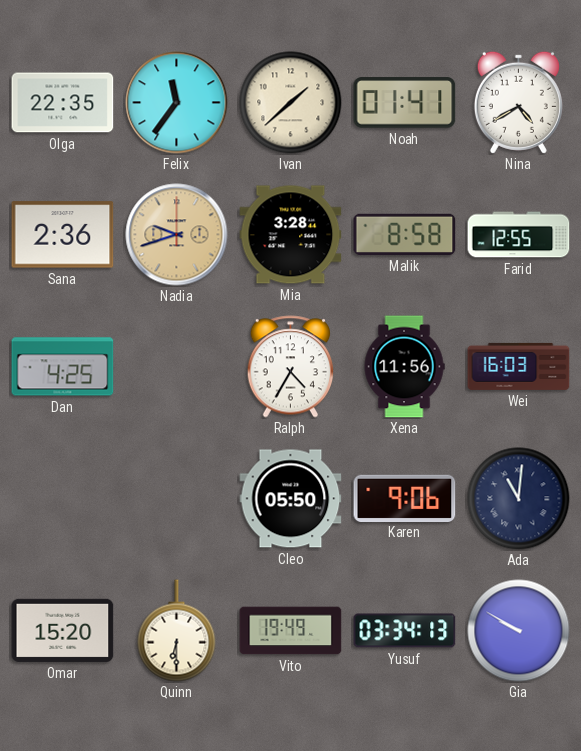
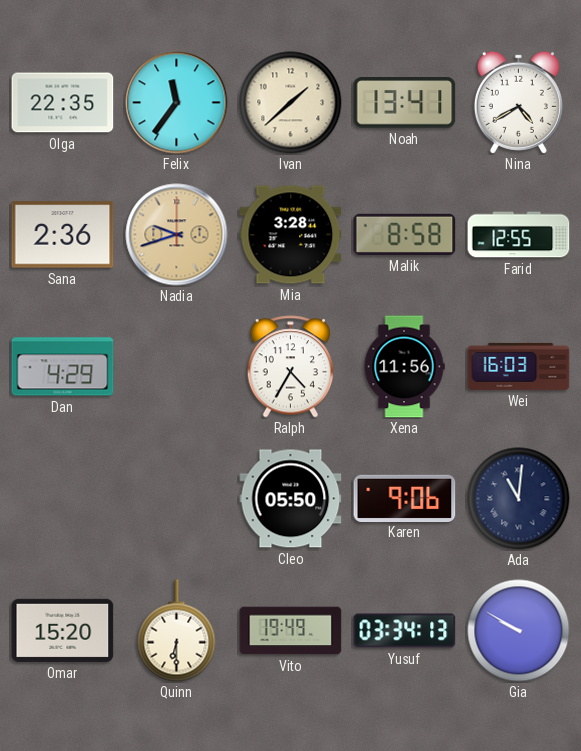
Noah: 01:41 -> 13:41
Dan: 4:25 -> 4:29
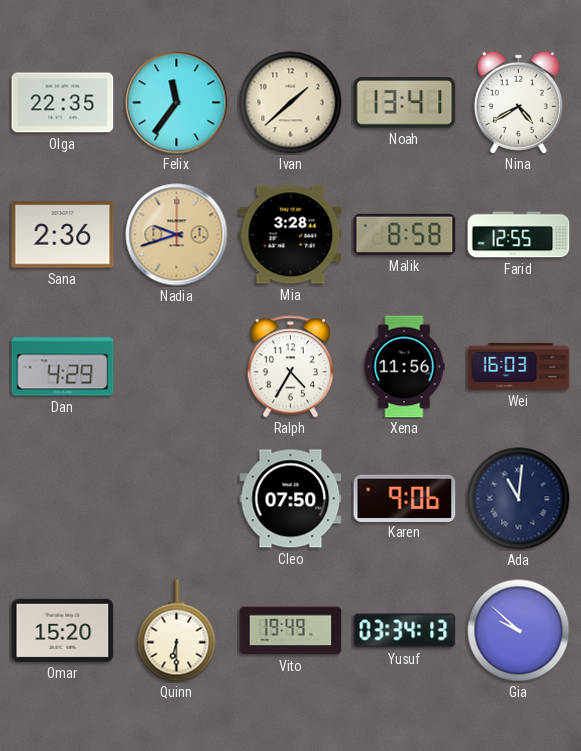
Cleo: 05:50 -> 07:50
Gia: 9:50 -> 9:52
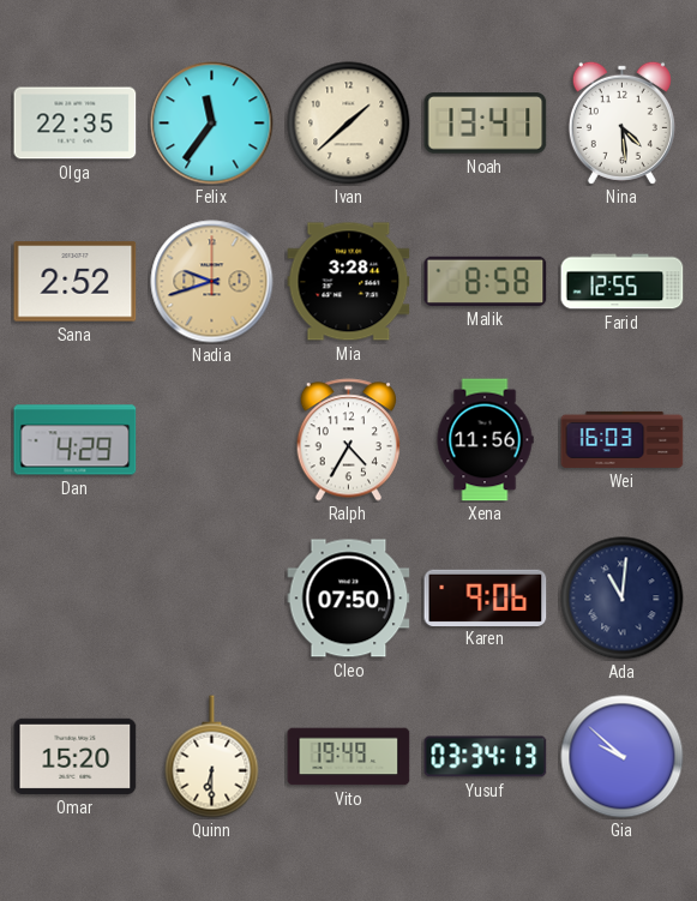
Nina: 4:40 -> 4:29
Sana: 2:36 -> 2:52
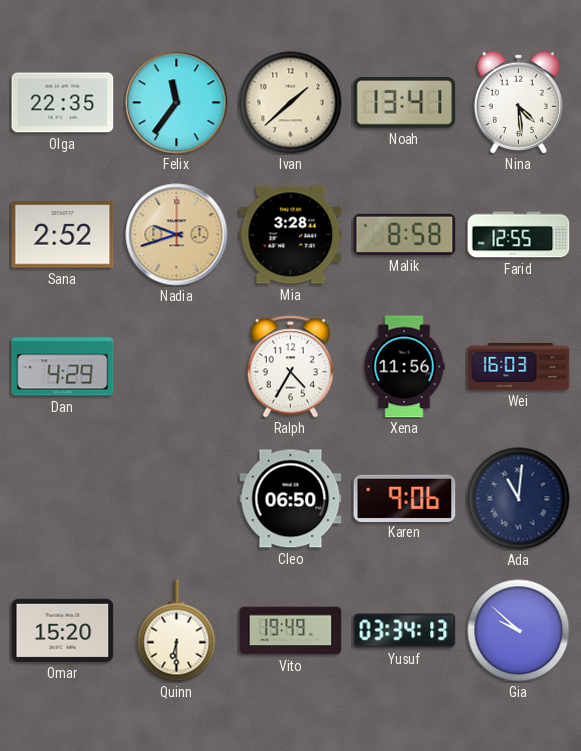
Cleo: 07:50 -> 06:50
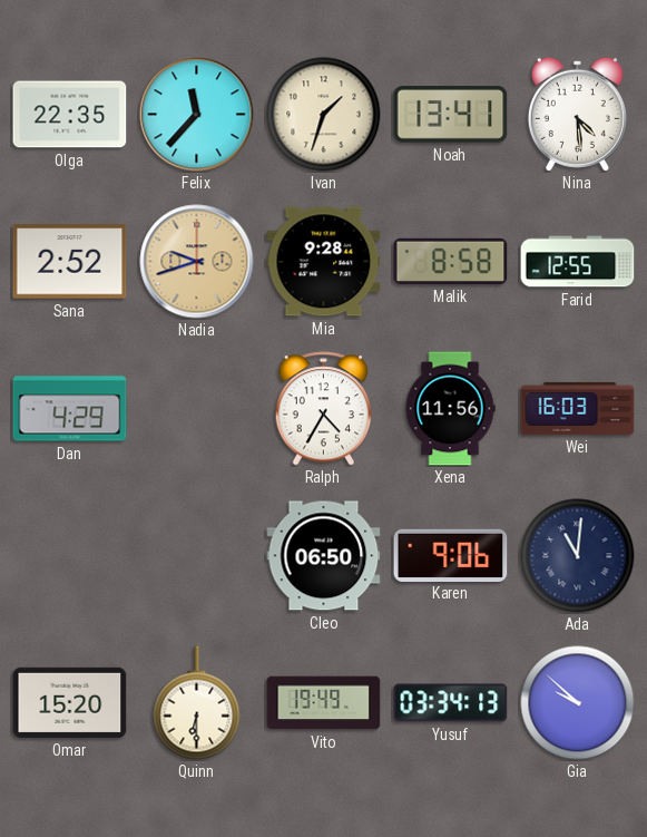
Felix: 11:36 -> 11:37
Ivan: 1:38 -> 1:33
Mia: 3:28 -> 9:28
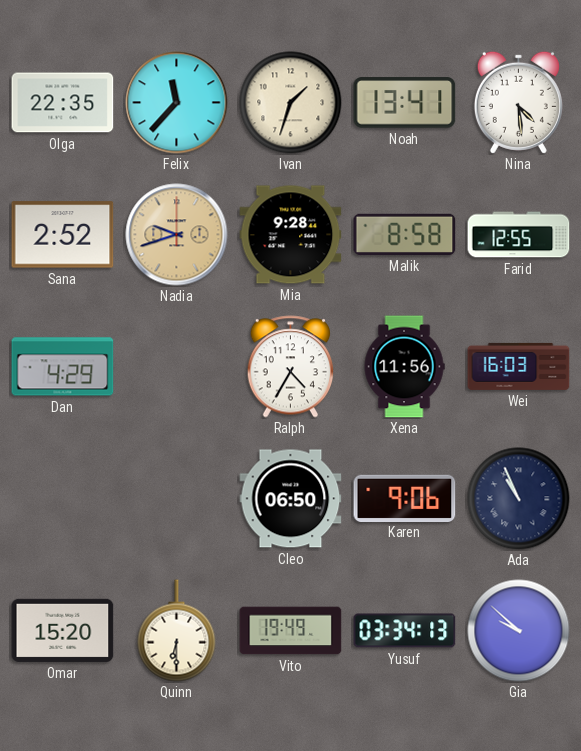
Ada: 11:01 -> 10:56
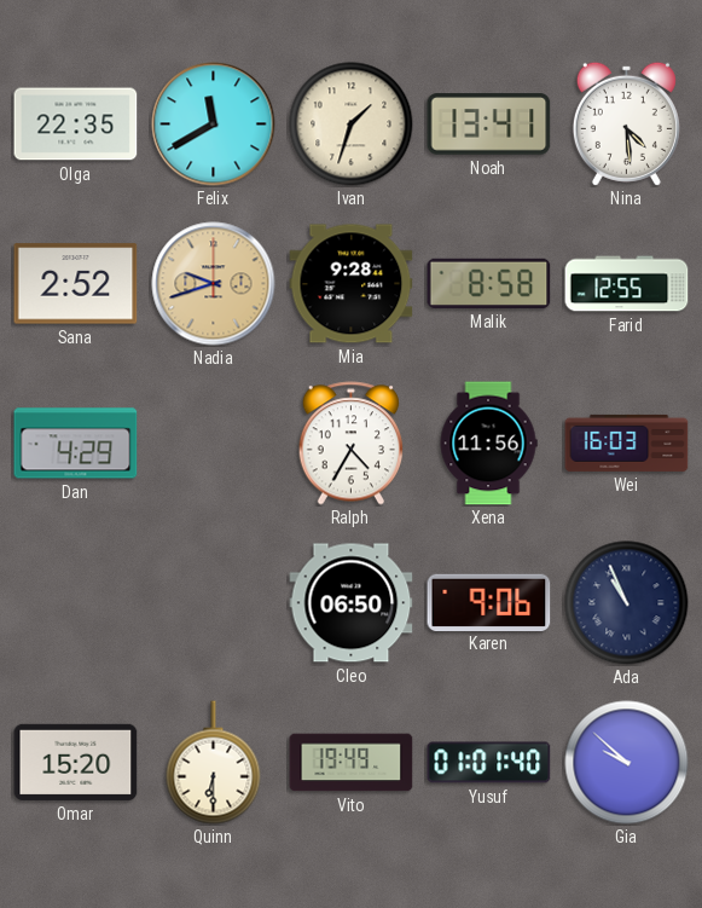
Felix: 11:37 -> 11:40
Yusuf: 03:34 -> 01:01
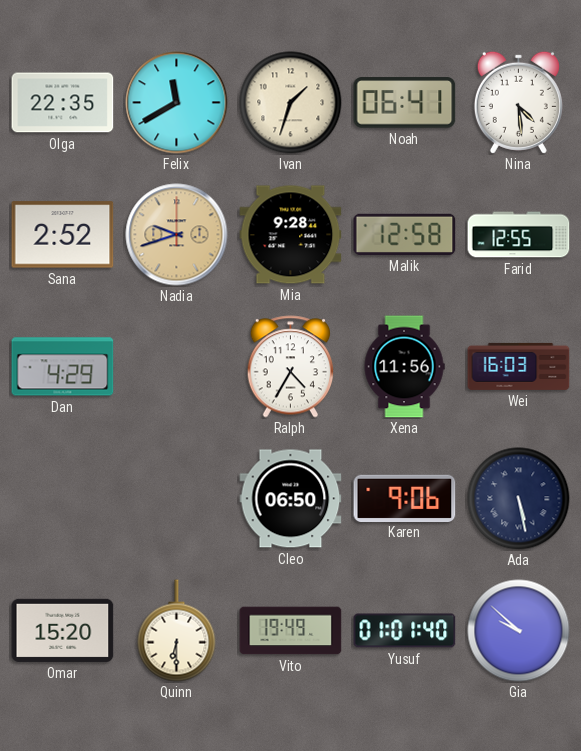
Noah: 13:41 -> 06:41
Malik: 8:58 -> 12:58
Ada: 10:56 -> 5:28
